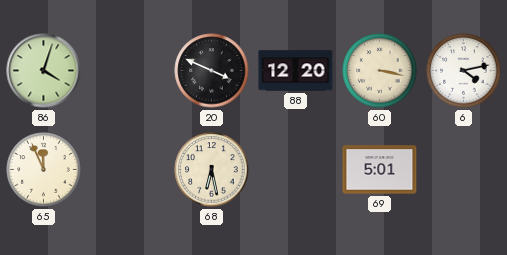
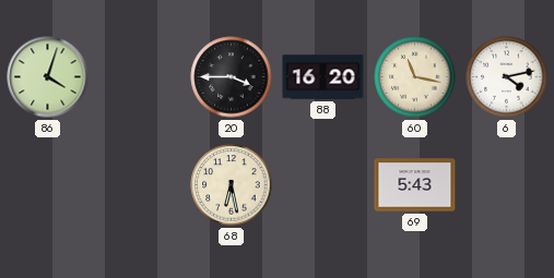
20: 3:49 -> 3:45
88: 12:20 -> 16:20
60: 3:17 -> 11:17
65: 11:56 -> none
69: 5:01 -> 5:43
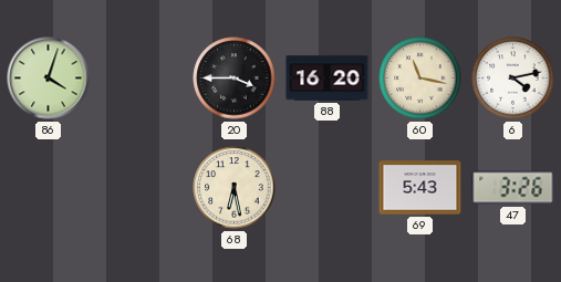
47: none -> 3:26
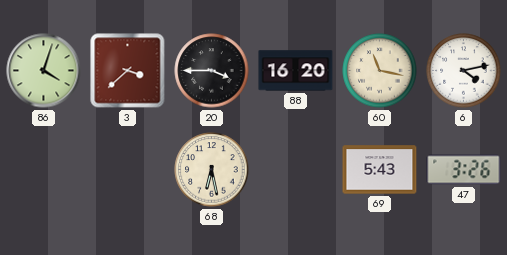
3: none -> 3:38
